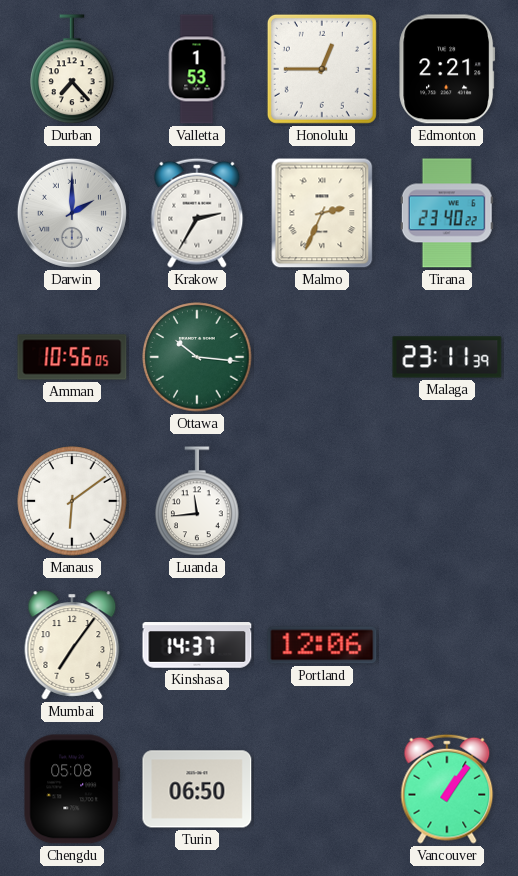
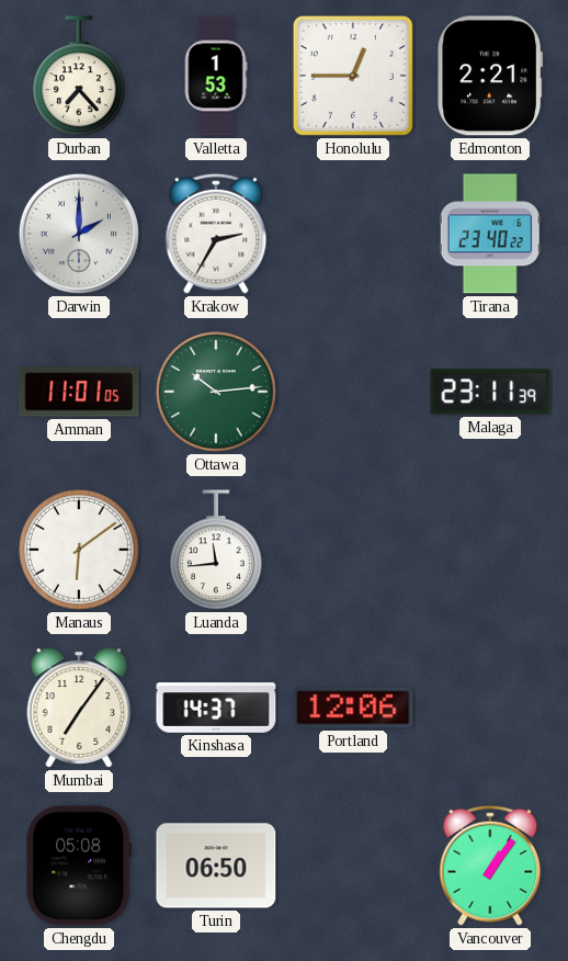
Malmo: 2:34 -> none
Amman: 10:56 -> 11:01
Ottawa: 10:16 -> 10:14
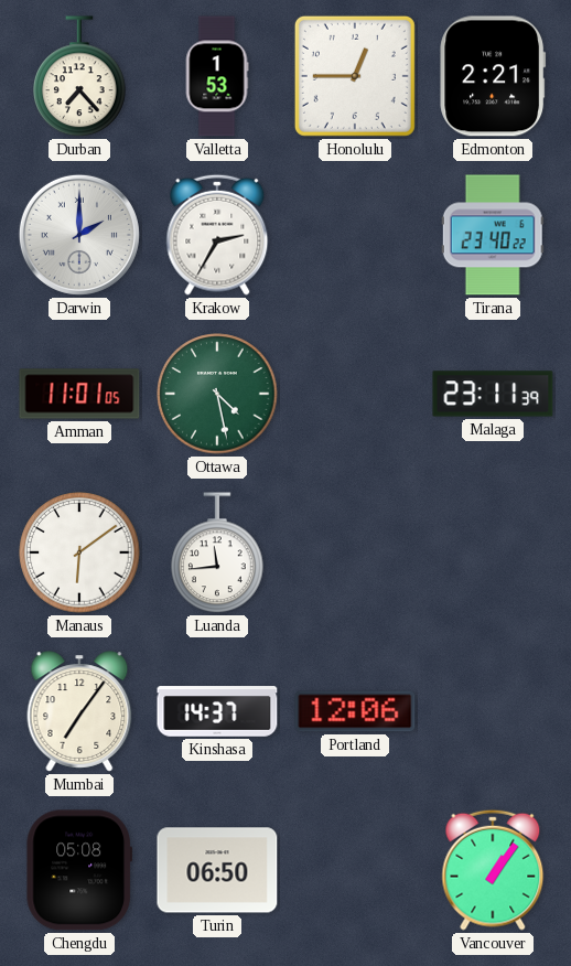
Ottawa: 10:14 -> 4:28
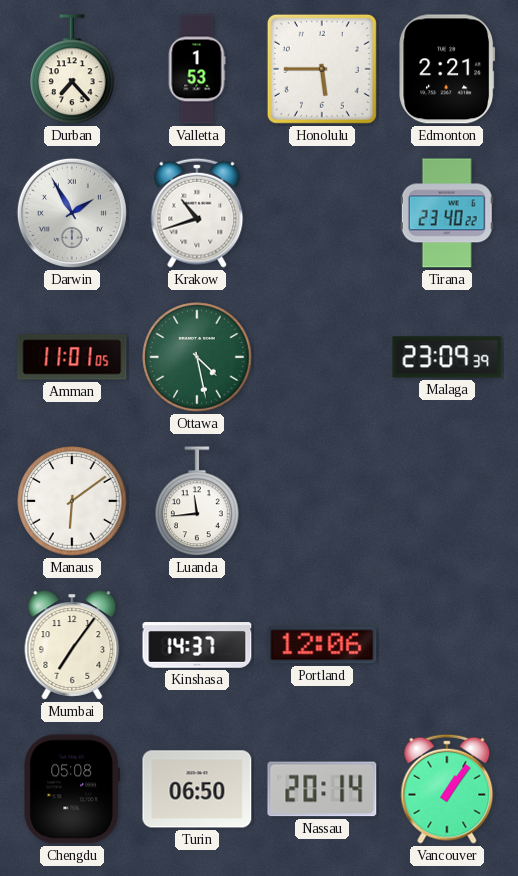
Honolulu: 12:45 -> 5:45
Darwin: 2:00 -> 1:55
Krakow: 2:35 -> 10:42
Malaga: 23:11 -> 23:09
Nassau: none -> 20:14
